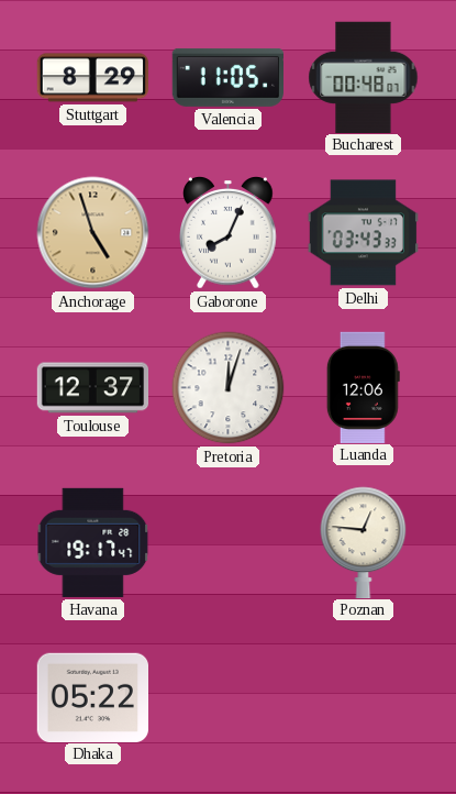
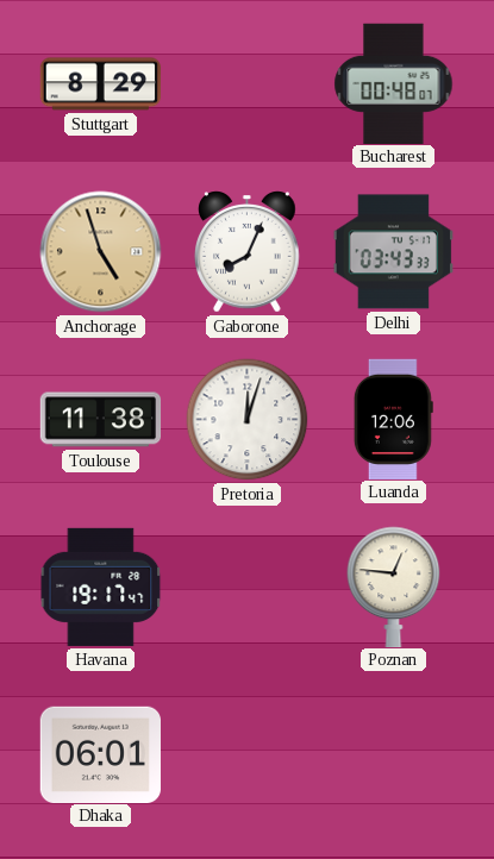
Valencia: 11:05 -> none
Toulouse: 12:37 -> 11:38
Dhaka: 05:22 -> 06:01
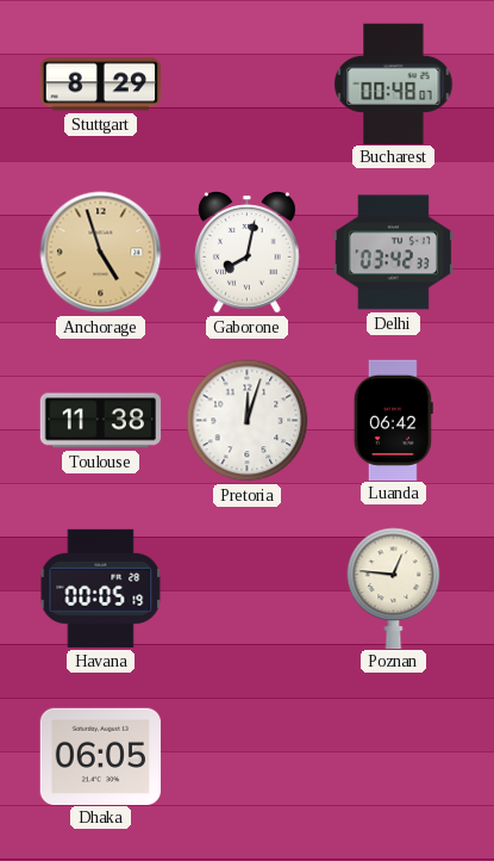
Gaborone: 8:04 -> 8:02
Delhi: 03:43 -> 03:42
Luanda: 12:06 -> 06:42
Havana: 19:17 -> 00:05
Dhaka: 06:01 -> 06:05
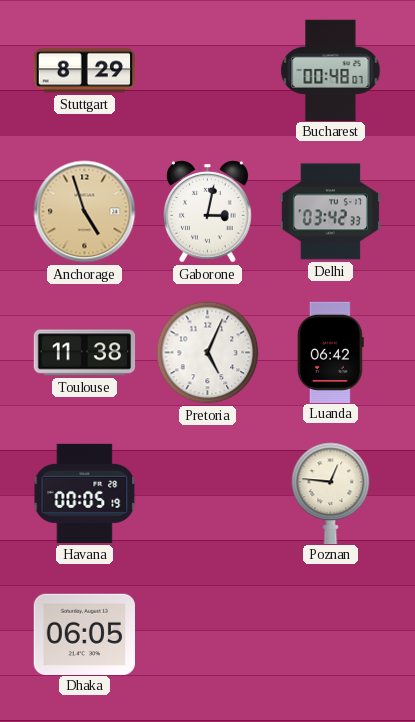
Gaborone: 8:02 -> 3:02
Pretoria: 12:03 -> 5:04
